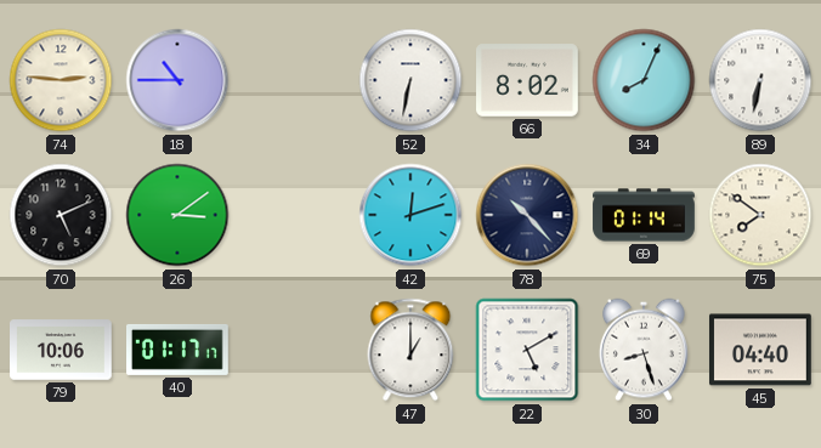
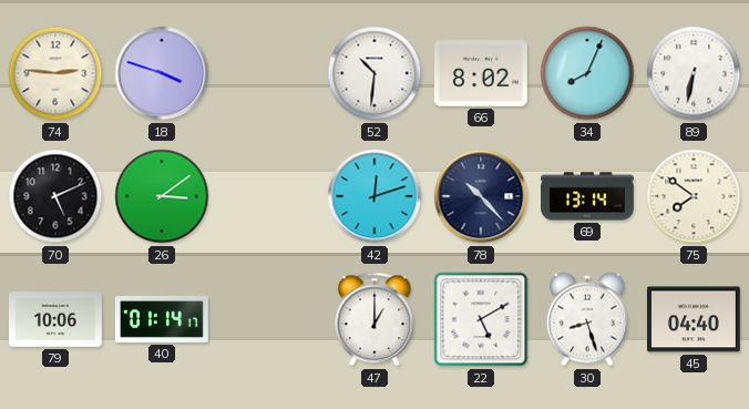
18: 10:45 -> 3:48
52: 6:32 -> 10:31
69: 01:14 -> 13:14
40: 01:17 -> 01:14
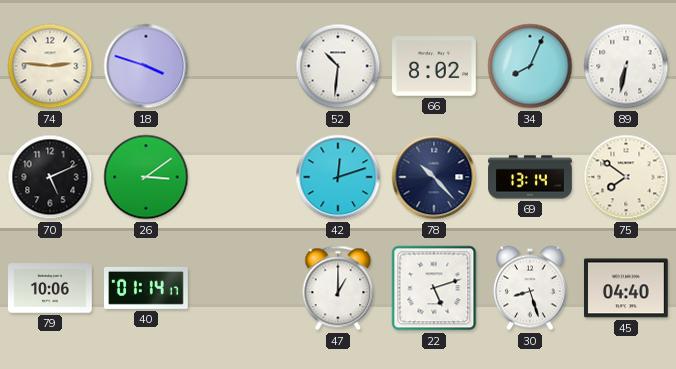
22: 5:10 -> 5:12
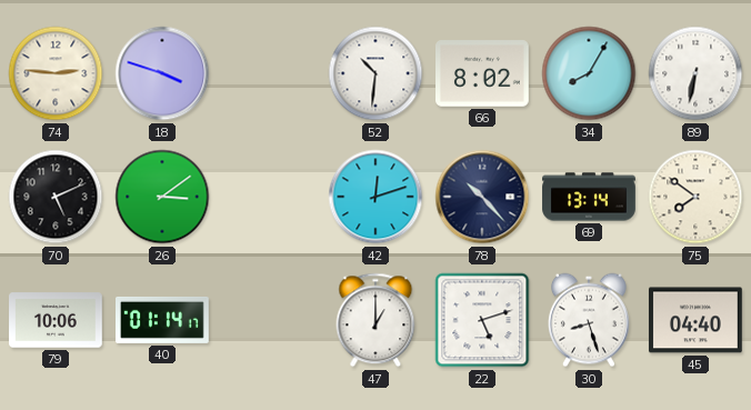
34: 8:04 -> 8:05
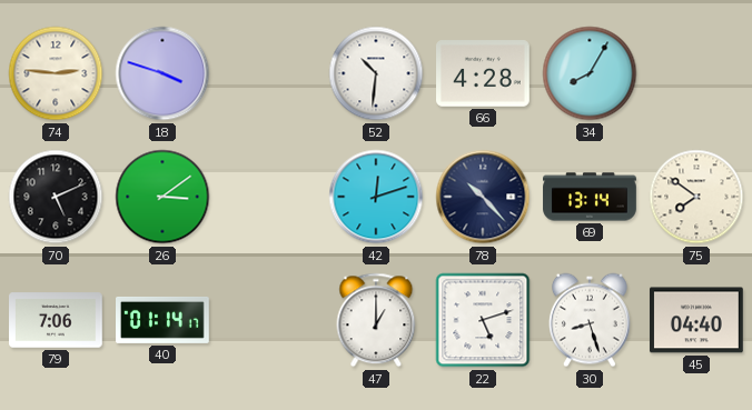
66: 8:02 -> 4:28
89: 6:32 -> none
79: 10:06 -> 7:06
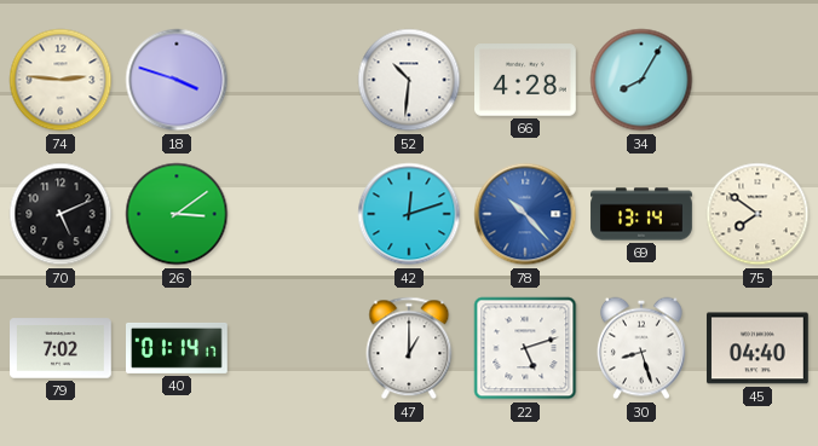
78 dial: navy -> blue
79: 7:06 -> 7:02
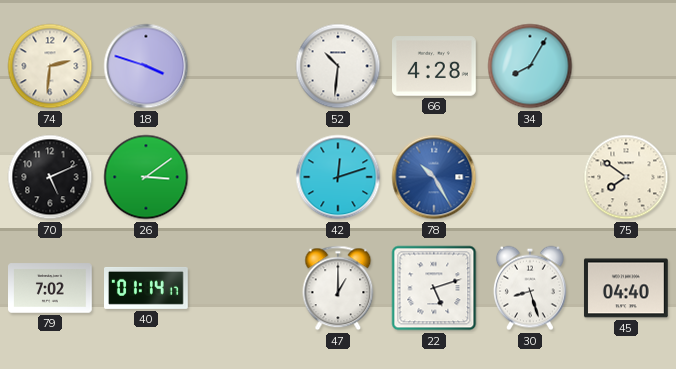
74: 2:46 -> 2:31
78: 10:23 -> 10:25
69: 13:14 -> none
